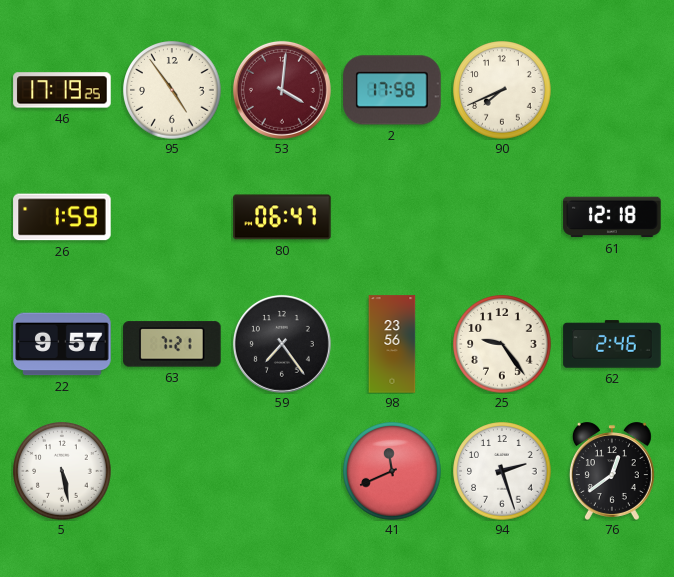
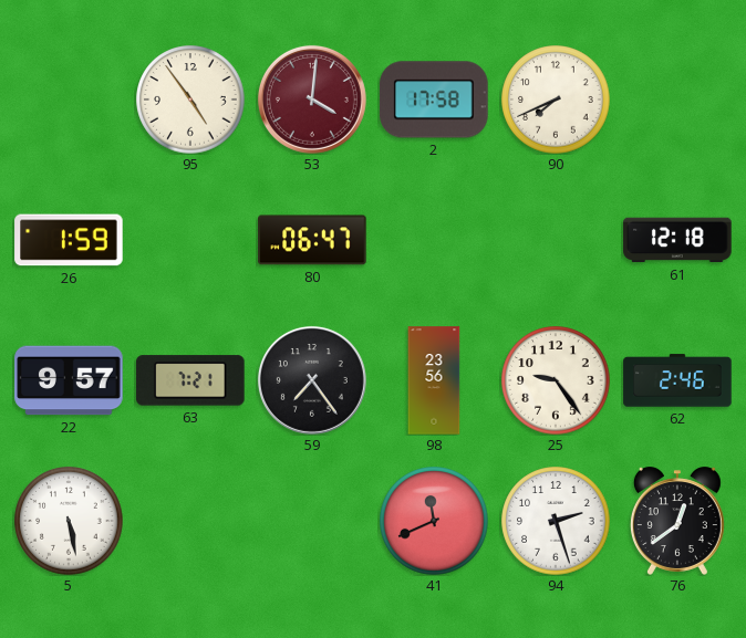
46: 17:19 -> none
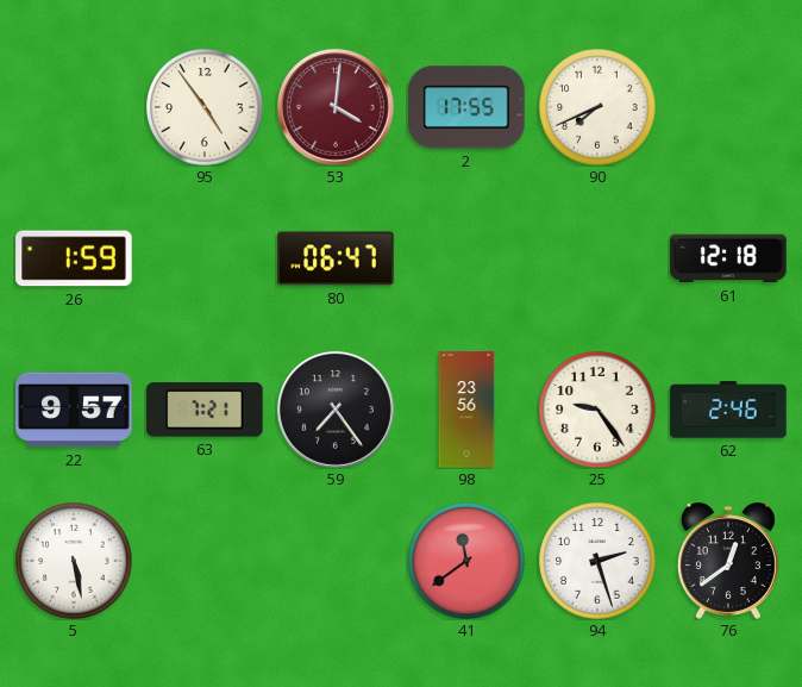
2: 17:58 -> 17:55
41: 11:41 -> 11:39
